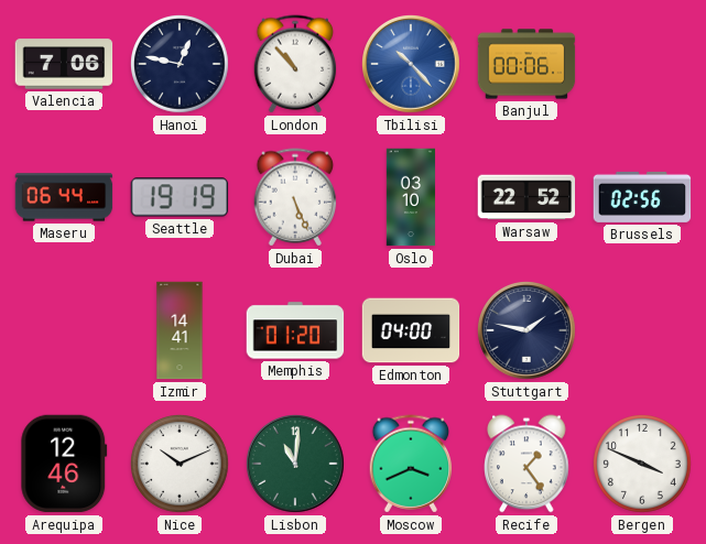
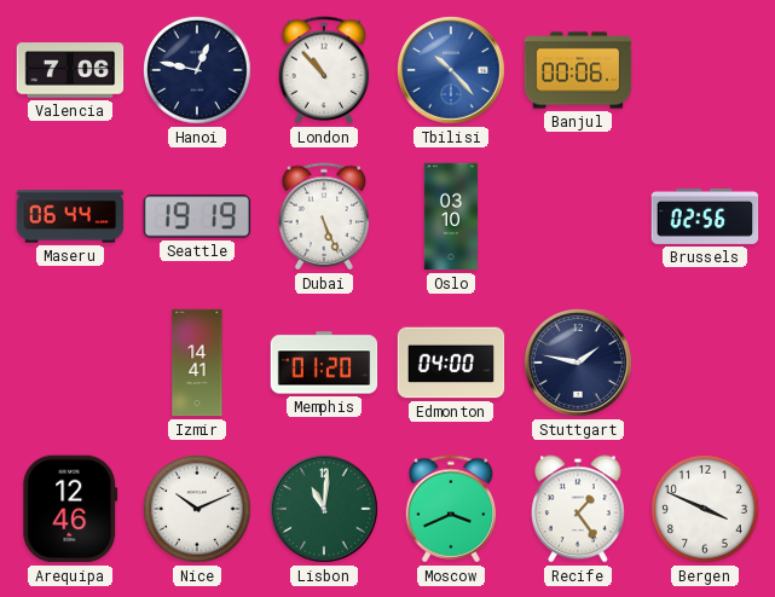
Warsaw: 22:52 -> none
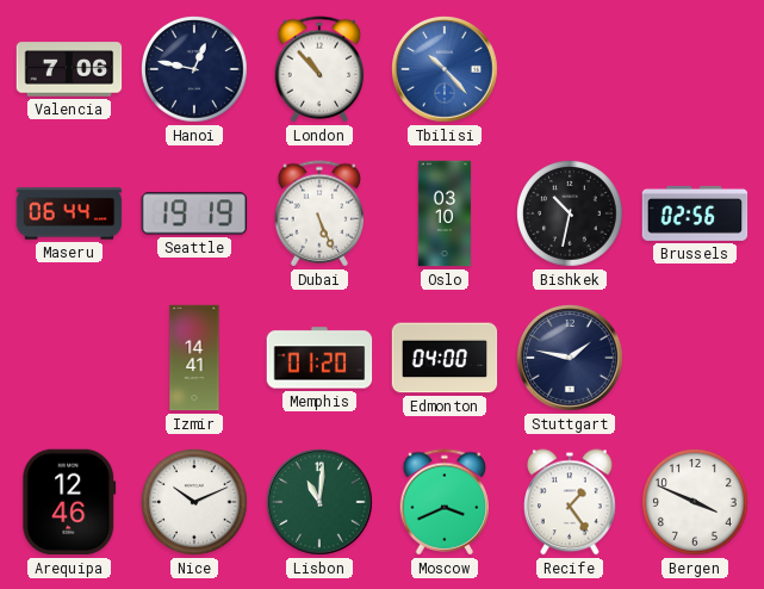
Banjul: 00:06 -> none
Bishkek: none -> 10:32
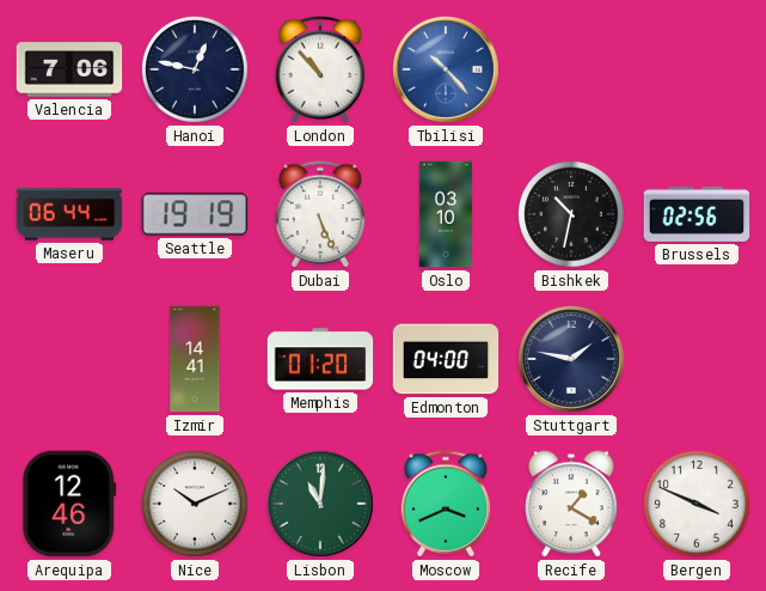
Recife: 1:24 -> 1:20
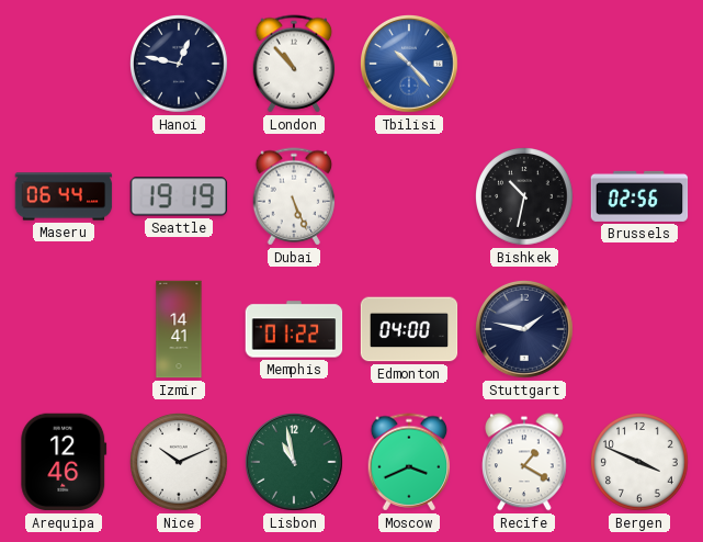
Valencia: 7:06 -> none
Oslo: 03:10 -> none
Memphis: 01:20 -> 01:22
Lisbon: 11:01 -> 10:58
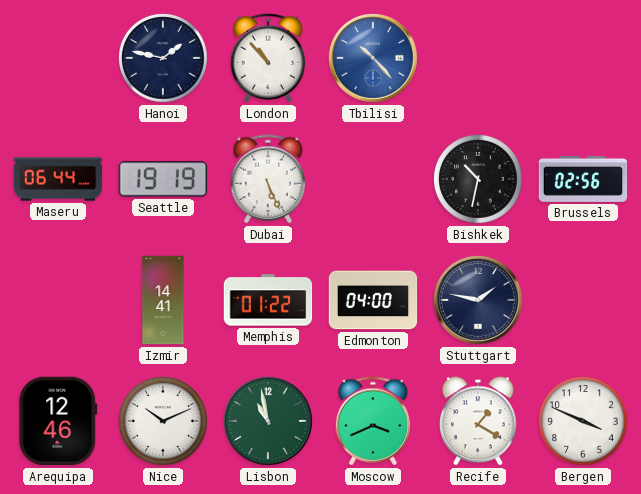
Hanoi: 12:47 -> 1:47
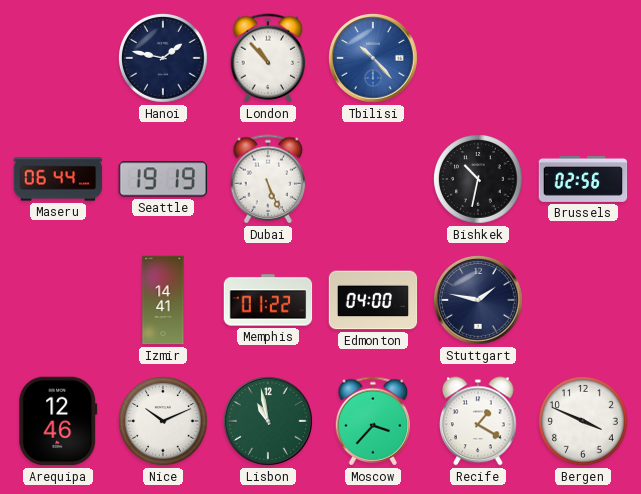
Moscow: 3:41 -> 3:37
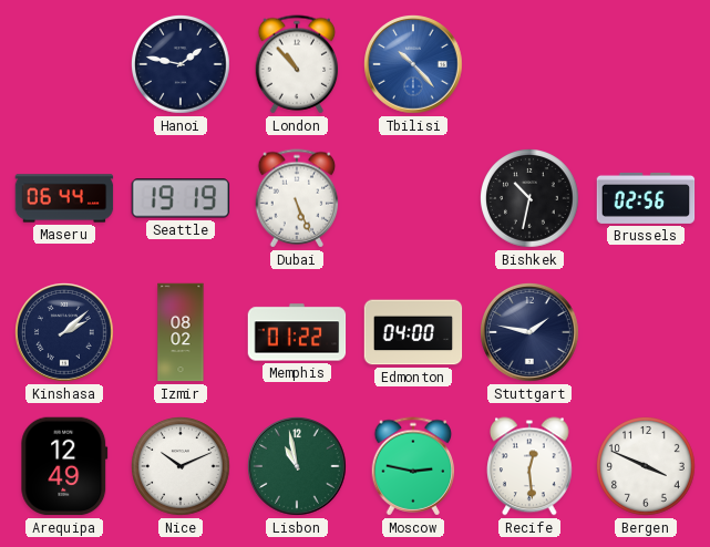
Kinshasa: none -> 2:08
Izmir: 14:41 -> 08:02
Arequipa: 12:46 -> 12:49
Moscow: 3:37 -> 2:47
Recife: 1:20 -> 12:29
